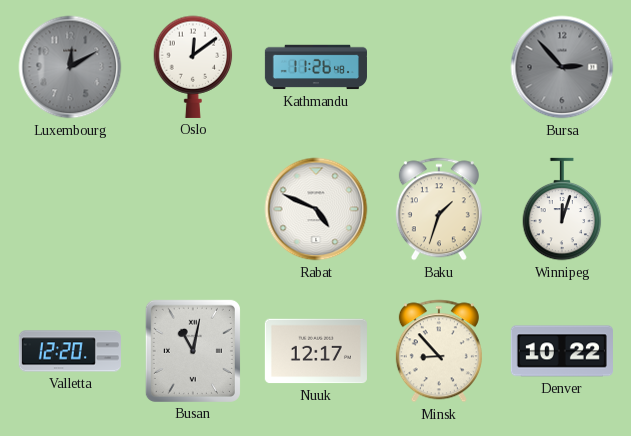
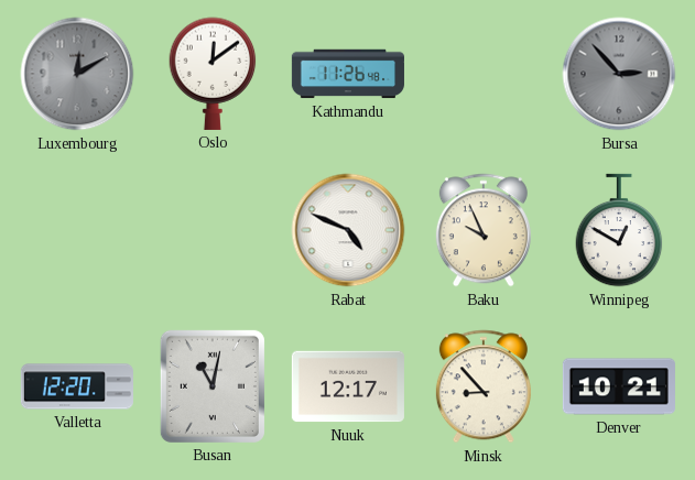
Baku: 1:33 -> 9:56
Winnipeg: 12:03 -> 12:50
Denver: 10:22 -> 10:21
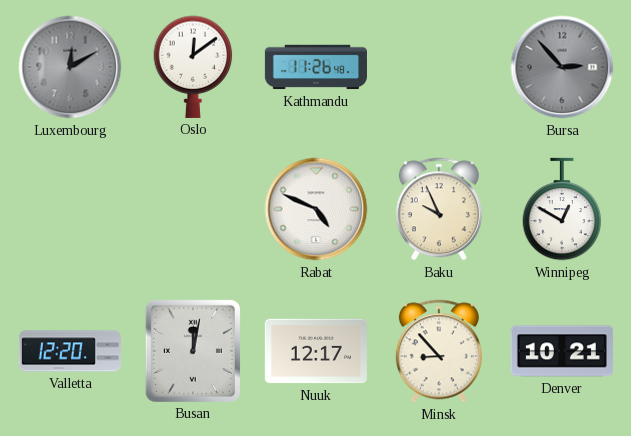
Busan: 11:02 -> 12:02
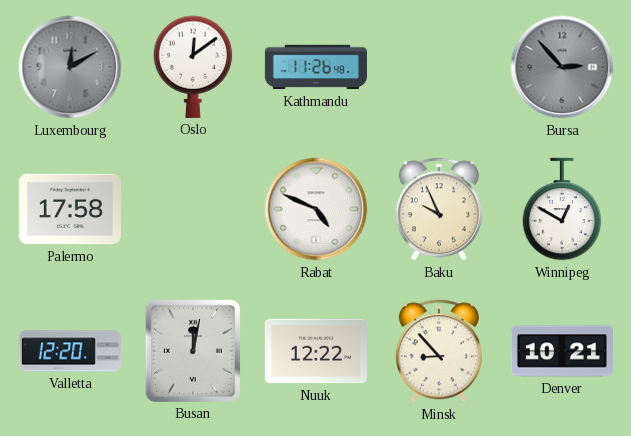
Palermo: none -> 17:58
Nuuk: 12:17 -> 12:22
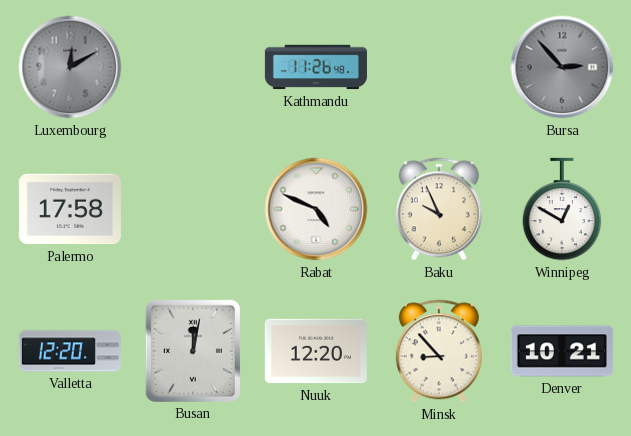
Oslo: 12:09 -> none
Nuuk: 12:22 -> 12:20
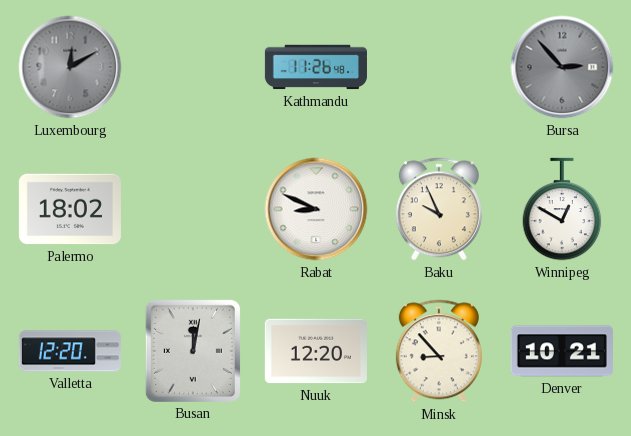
Palermo: 17:58 -> 18:02
Rabat: 4:49 -> 8:49
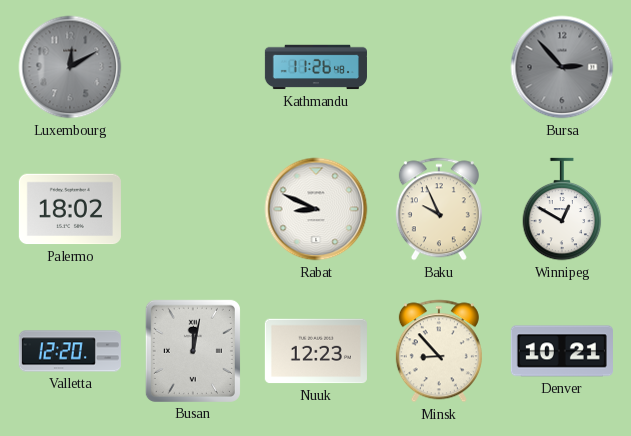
Nuuk: 12:20 -> 12:23
